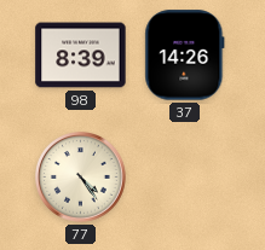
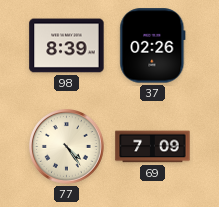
37: 14:26 -> 02:26
69: none -> 7:09
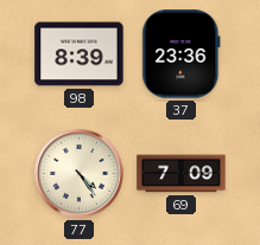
37: 02:26 -> 23:36
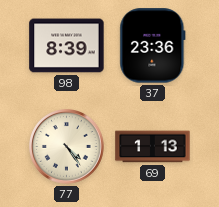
69: 7:09 -> 1:13
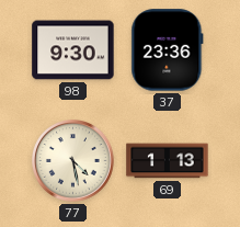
98: 8:39 -> 9:30
77: 4:24 -> 4:28
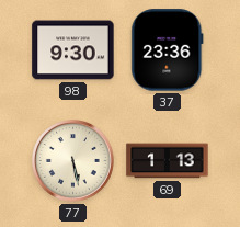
77: 4:28 -> 5:28
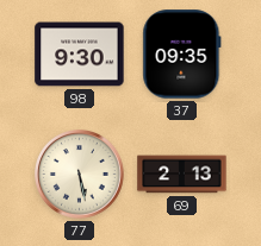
37: 23:36 -> 09:35
69: 1:13 -> 2:13
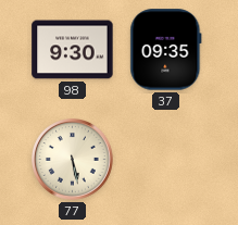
69: 2:13 -> none
